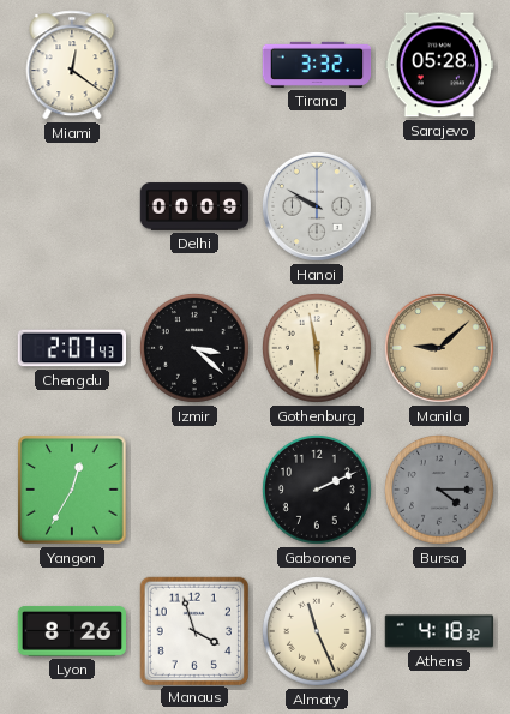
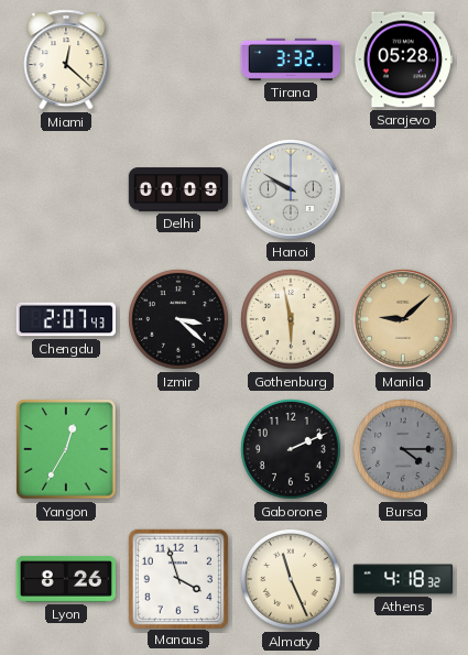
Miami: 12:21 -> 12:22
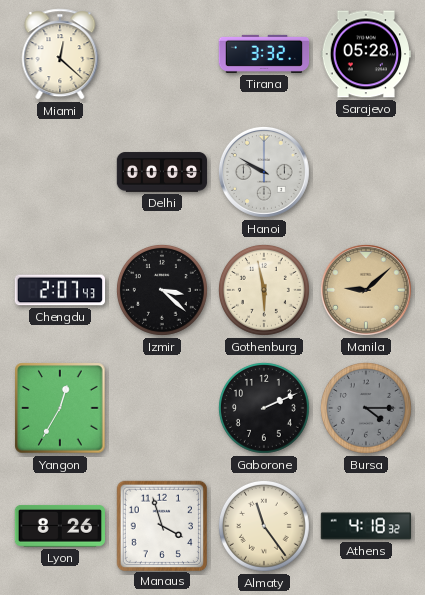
Almaty: 11:26 -> 11:24
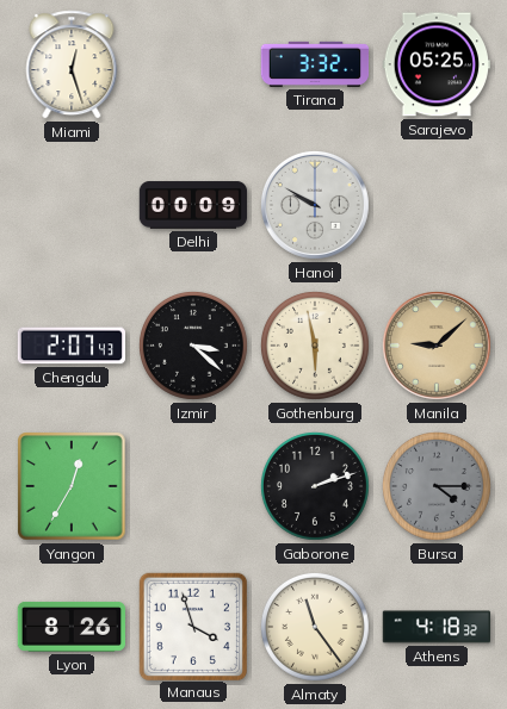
Miami: 12:22 -> 12:27
Sarajevo: 05:28 -> 05:25
Gaborone: 2:11 -> 2:12
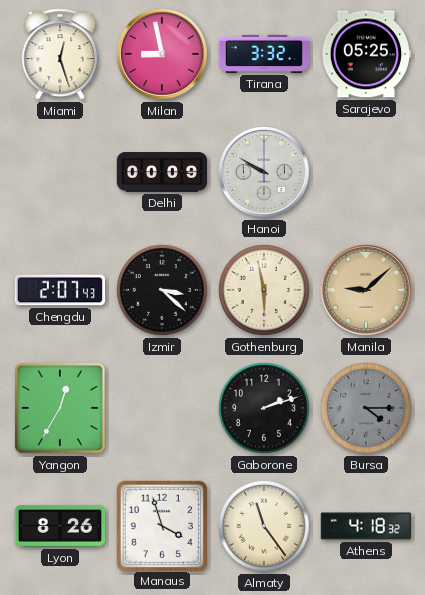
Milan: none -> 8:58
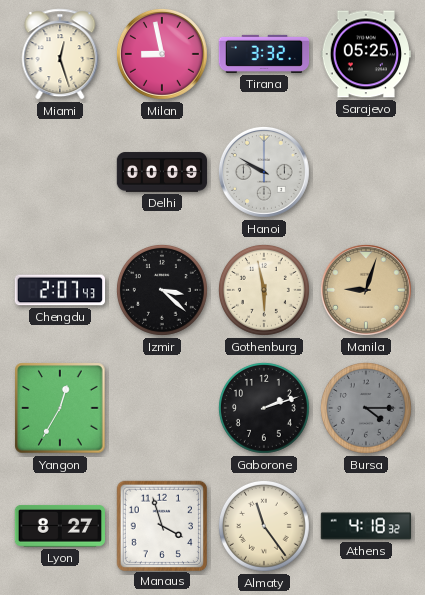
Manila: 9:08 -> 9:03
Lyon: 8:26 -> 8:27
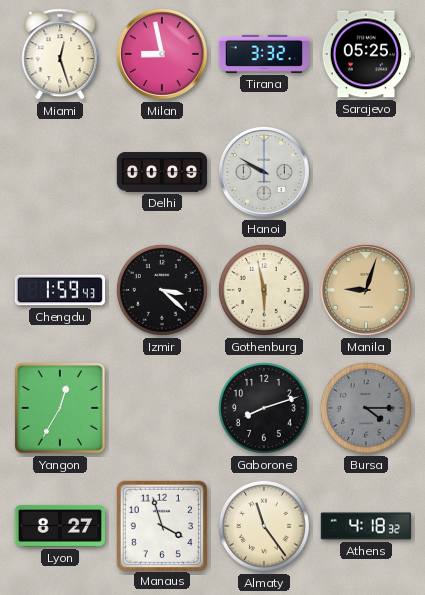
Chengdu: 2:07 -> 1:59
Gaborone: 2:12 -> 8:12
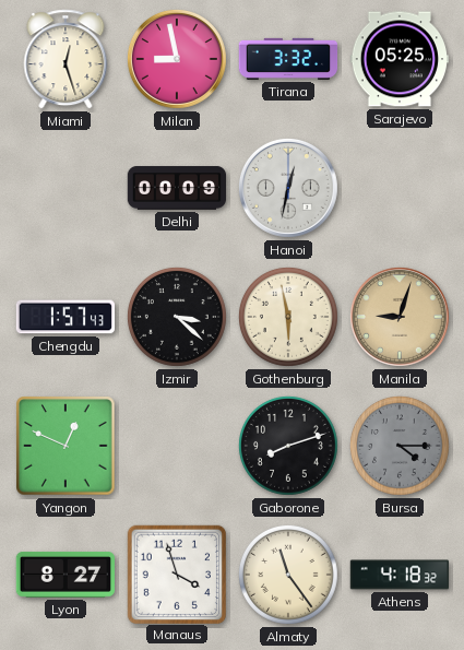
Hanoi: 9:50 -> 12:32
Chengdu: 1:59 -> 1:57
Yangon: 12:35 -> 12:49
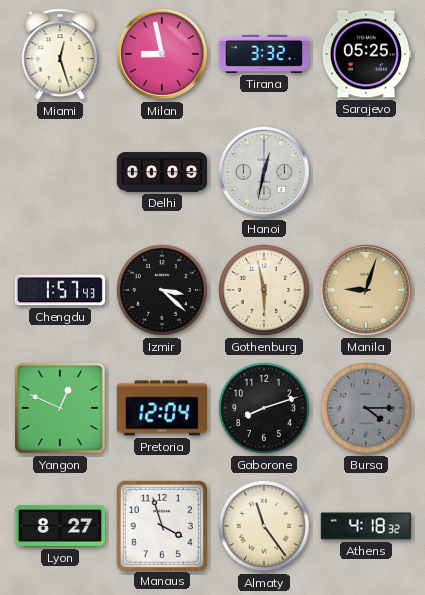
Pretoria: none -> 12:04
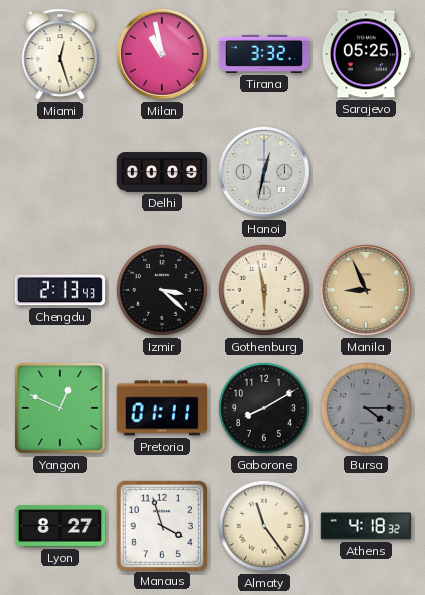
Milan: 8:58 -> 10:58
Chengdu: 1:57 -> 2:13
Manila: 9:03 -> 8:56
Pretoria: 12:04 -> 01:11
Gaborone: 8:12 -> 8:10
